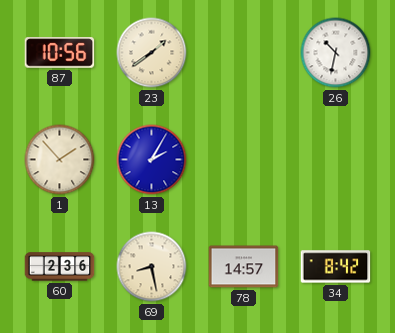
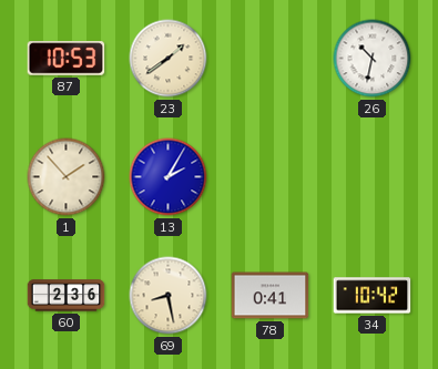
87: 10:56 -> 10:53
78: 14:57 -> 0:41
34: 8:42 -> 10:42
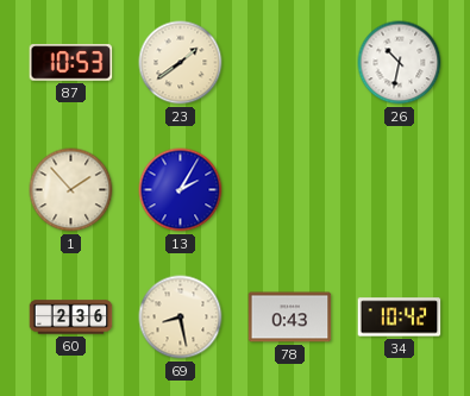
78: 0:41 -> 0:43
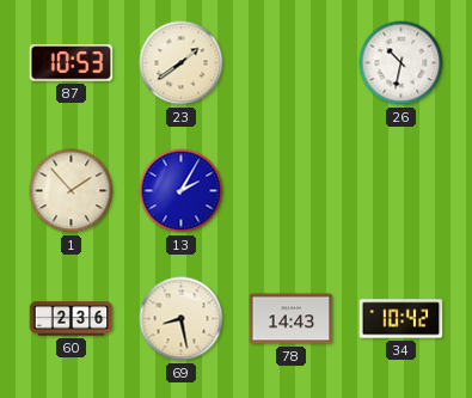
78: 0:43 -> 14:43
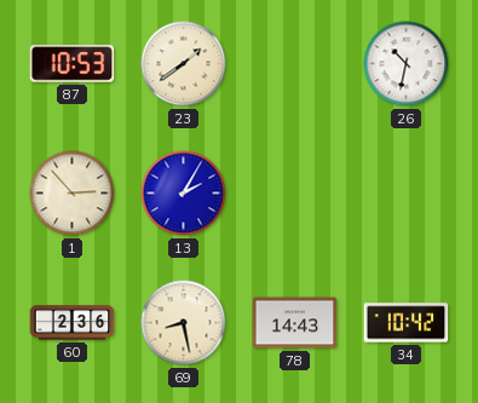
1: 1:53 -> 2:53
